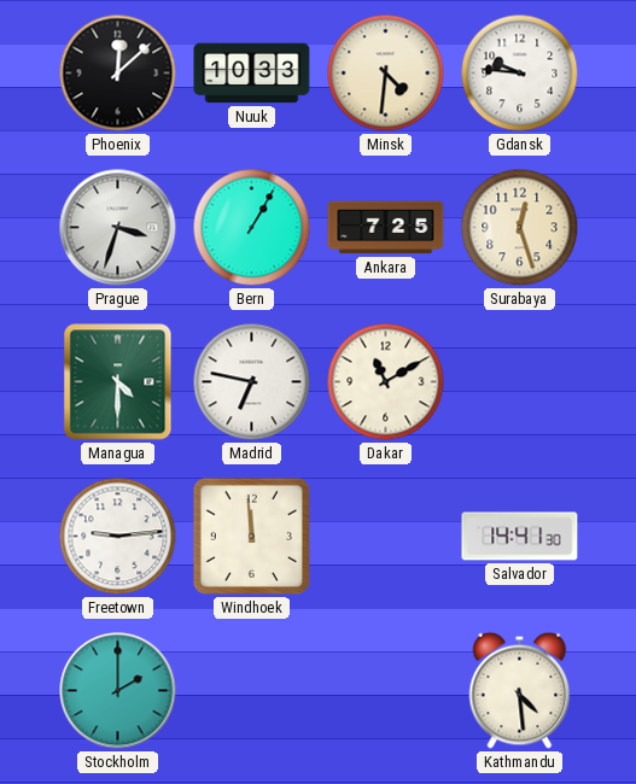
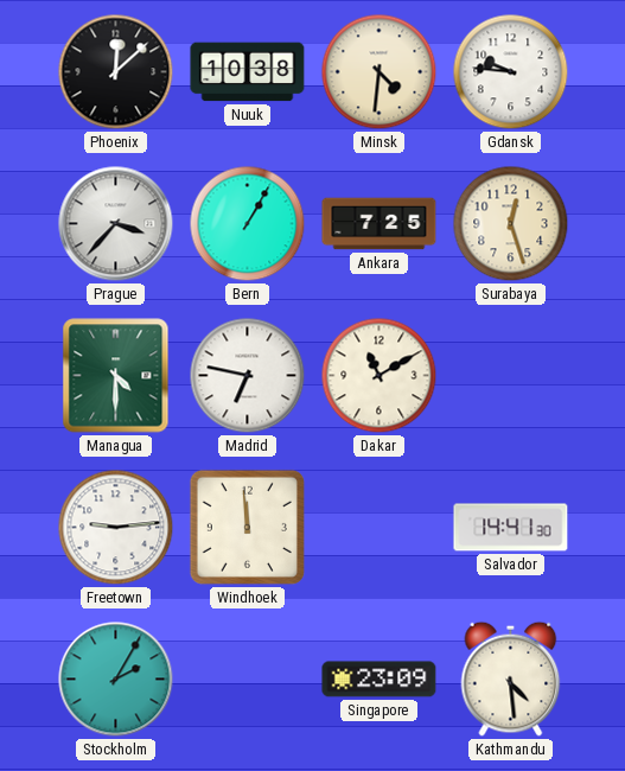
Nuuk: 10:33 -> 10:38
Prague: 3:33 -> 3:37
Stockholm: 2:00 -> 2:05
Singapore: none -> 23:09
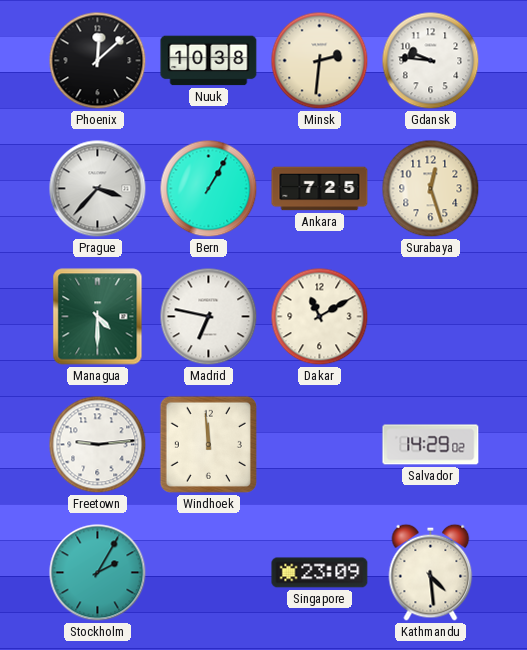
Minsk: 4:31 -> 2:31
Salvador: 14:41 -> 14:29
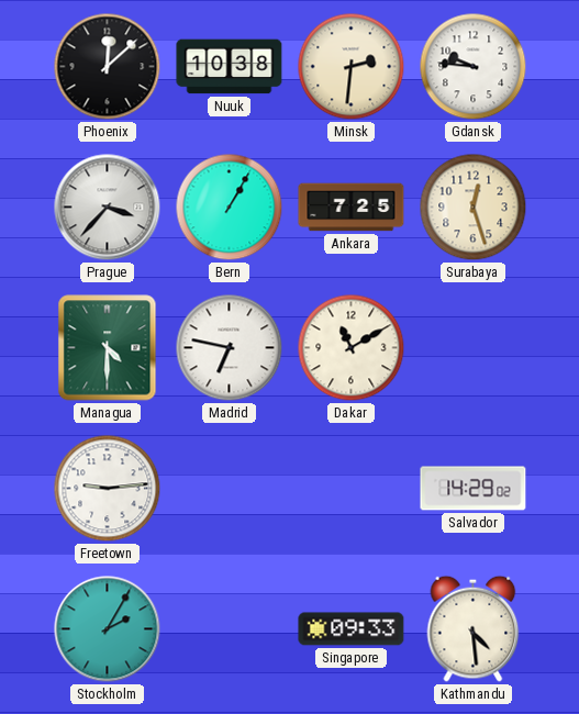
Windhoek: 11:59 -> none
Singapore: 23:09 -> 09:33
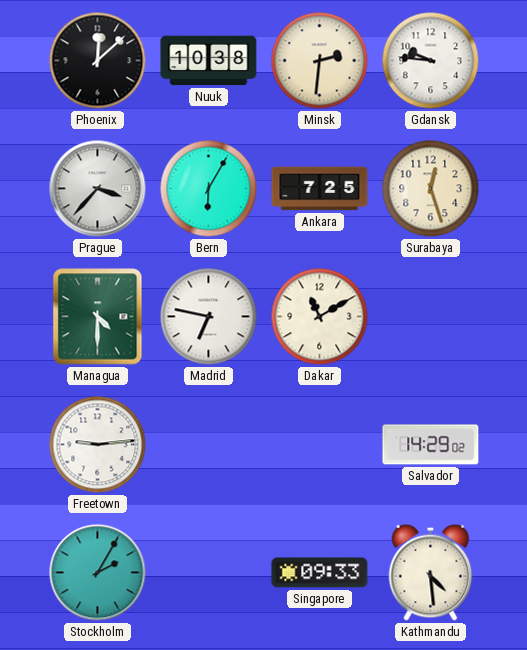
Bern: 1:05 -> 6:05
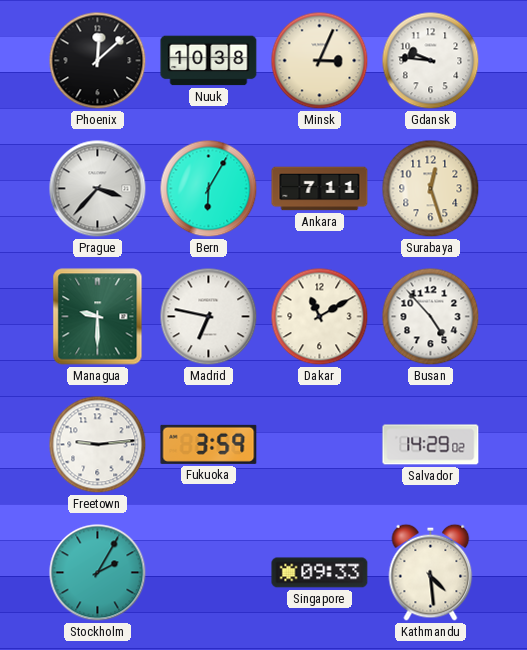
Minsk: 2:31 -> 3:04
Ankara: 7:25 -> 7:11
Managua: 4:30 -> 9:30
Busan: none -> 4:53
Fukuoka: none -> 3:59
